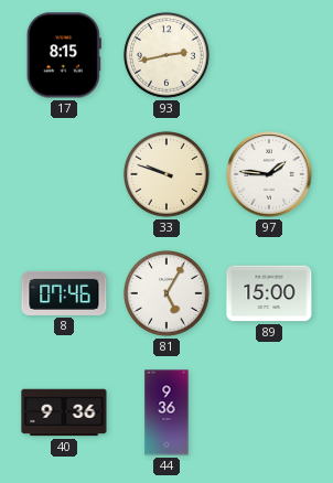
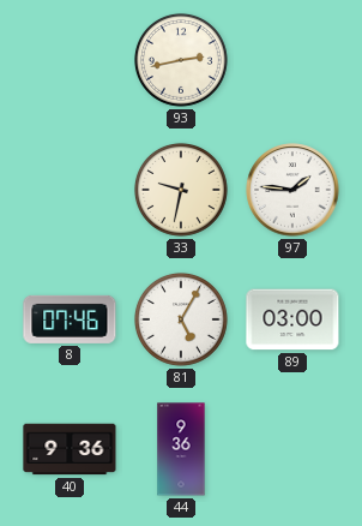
17: 8:15 -> none
33: 9:48 -> 9:32
89: 15:00 -> 03:00
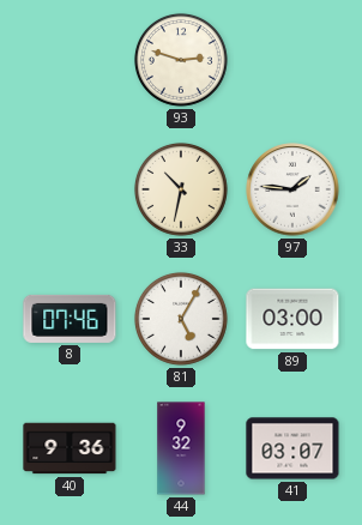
93: 2:43 -> 2:48
33: 9:32 -> 10:32
44: 9:36 -> 9:32
41: none -> 03:07
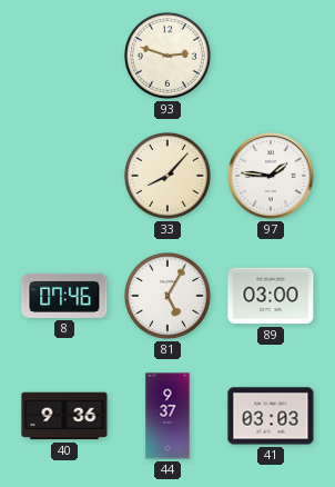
33: 10:32 -> 8:07
44: 9:32 -> 9:37
41: 03:07 -> 03:03
